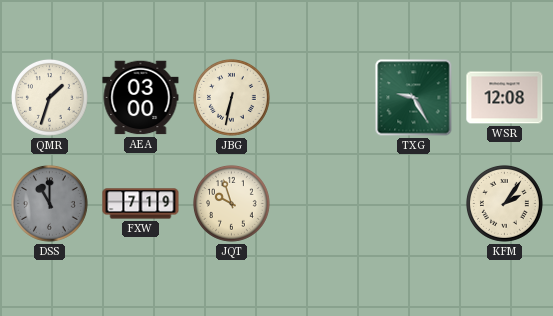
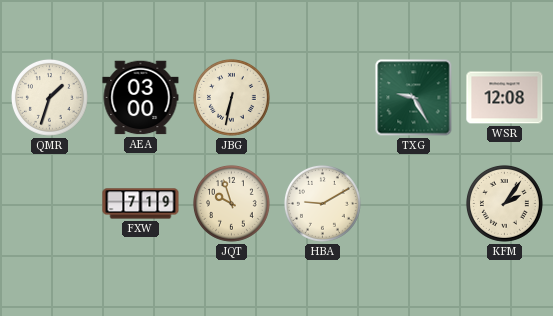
DSS: 11:00 -> none
HBA: none -> 9:10
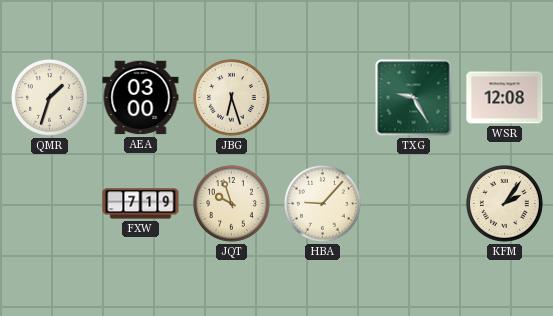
JBG: 6:32 -> 6:27
HBA: 9:10 -> 9:07
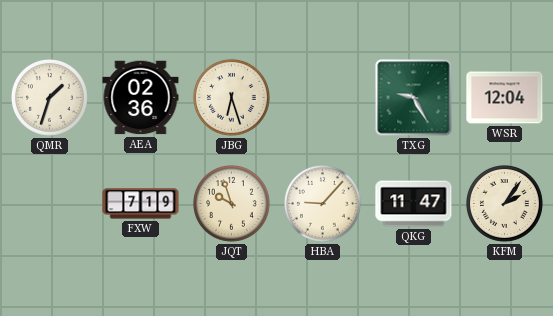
AEA: 03:00 -> 02:36
WSR: 12:08 -> 12:04
QKG: none -> 11:47
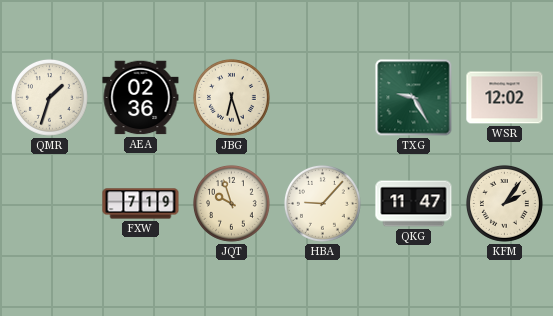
WSR: 12:04 -> 12:02
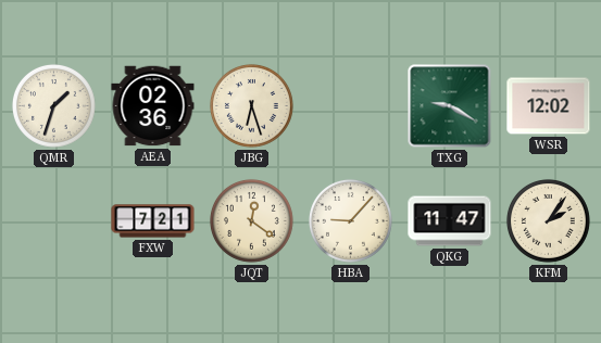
TXG: 9:25 -> 9:20
FXW: 7:19 -> 7:21
JQT: 9:57 -> 12:21
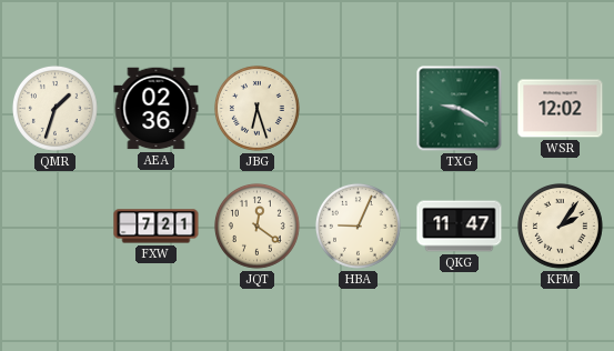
HBA: 9:07 -> 9:04
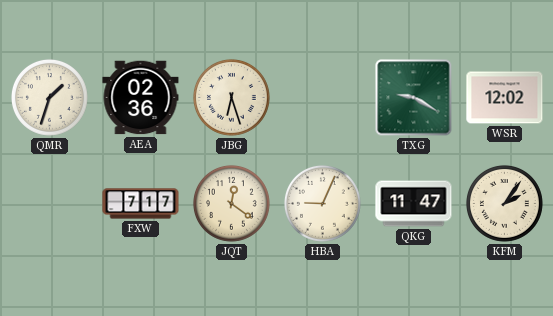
FXW: 7:21 -> 7:17
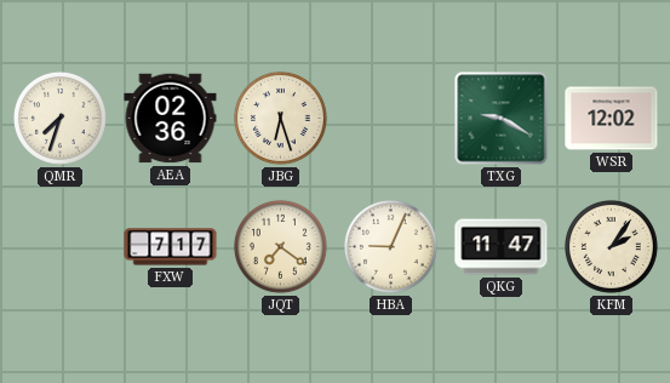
QMR: 1:33 -> 7:33
JQT: 12:21 -> 7:21
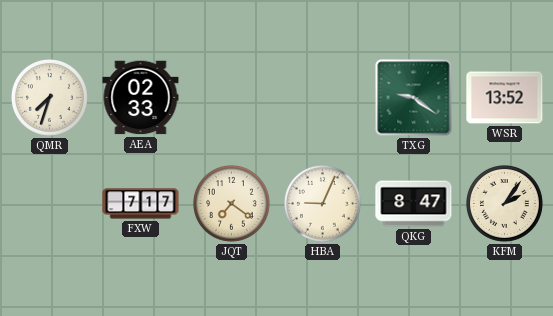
AEA: 02:36 -> 02:33
JBG: 6:27 -> none
TXG: 9:20 -> 9:21
WSR: 12:02 -> 13:52
QKG: 11:47 -> 8:47
